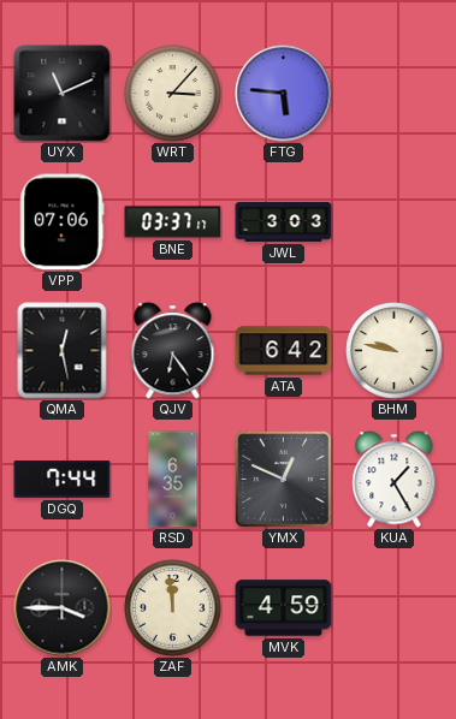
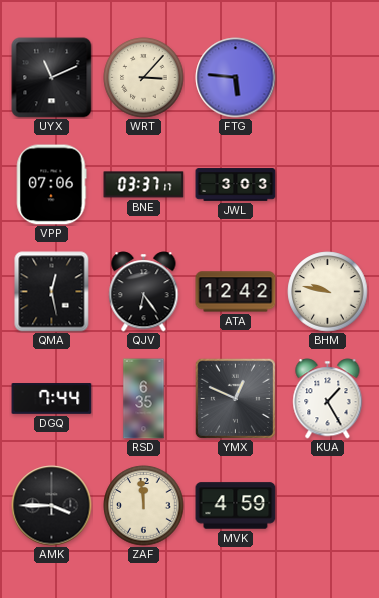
ATA: 6:42 -> 12:42
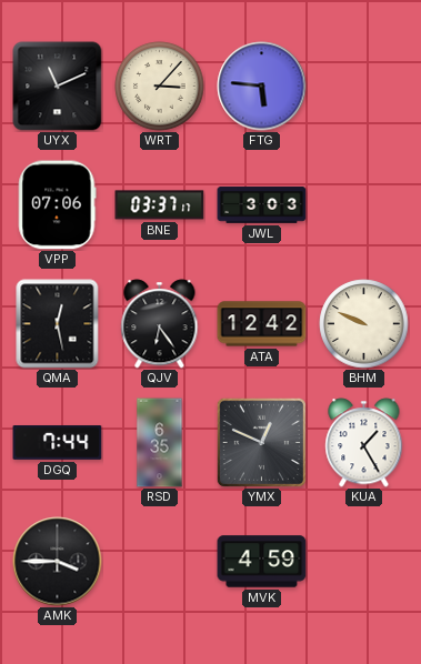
BHM: 9:47 -> 9:49
ZAF: 11:59 -> none
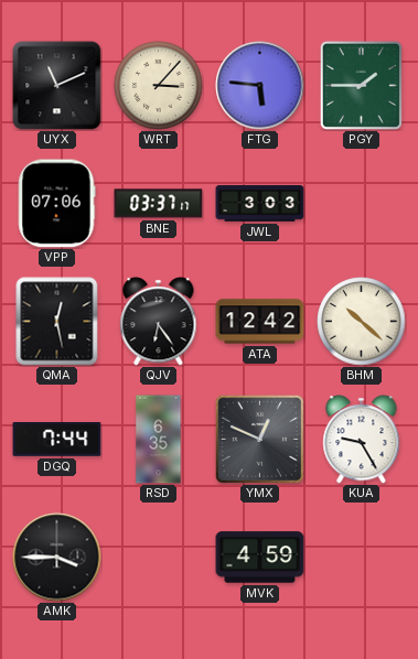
PGY: none -> 1:45
BHM: 9:49 -> 10:22
KUA: 1:25 -> 9:25
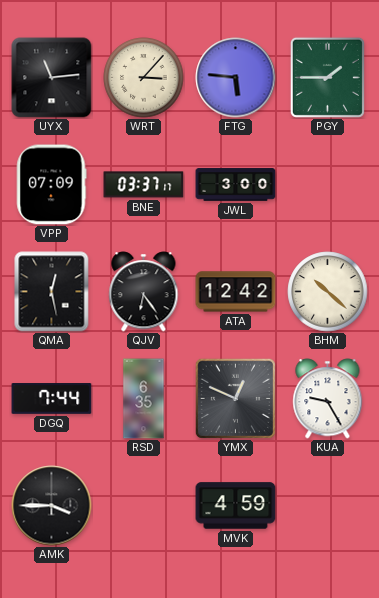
UYX: 11:11 -> 11:14
VPP: 07:06 -> 07:09
JWL: 3:03 -> 3:00
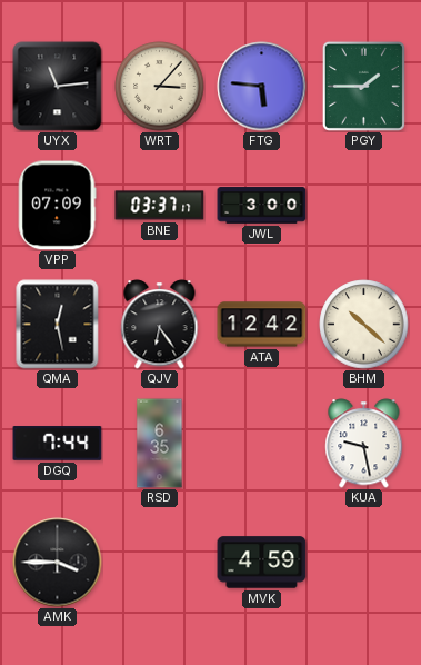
YMX: 12:49 -> none
KUA: 9:25 -> 9:28
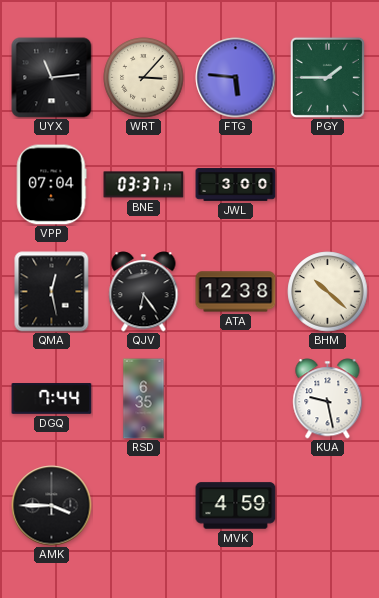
VPP: 07:09 -> 07:04
ATA: 12:42 -> 12:38
